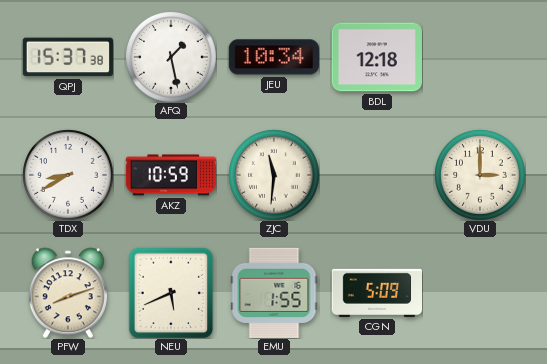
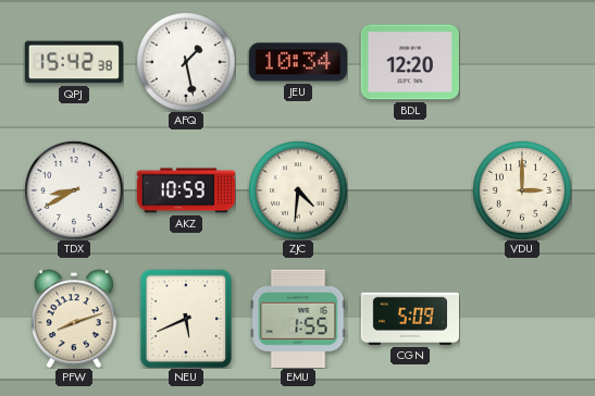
QPJ: 15:37 -> 15:42
BDL: 12:18 -> 12:20
ZJC: 11:31 -> 4:31
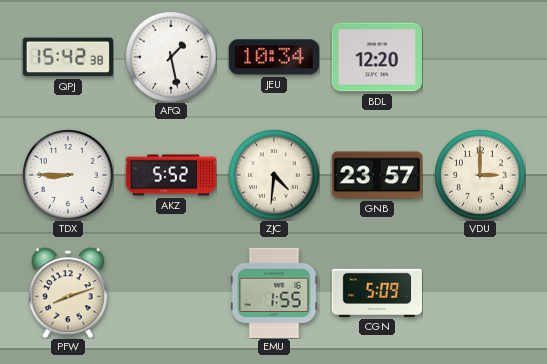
TDX: 8:40 -> 8:45
AKZ: 10:59 -> 5:52
GNB: none -> 23:57
NEU: 5:41 -> none
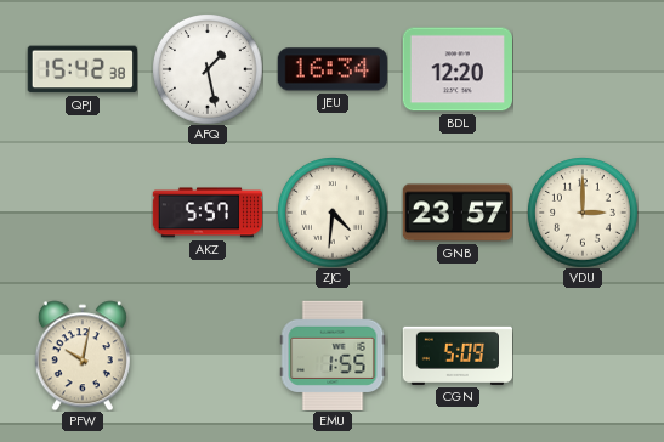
JEU: 10:34 -> 16:34
TDX: 8:45 -> none
AKZ: 5:52 -> 5:57
PFW: 8:12 -> 10:02
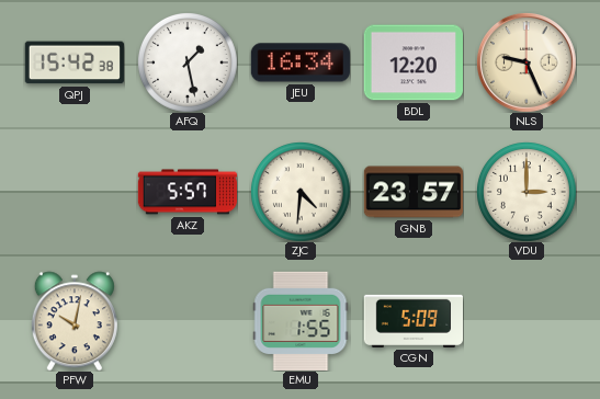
NLS: none -> 9:26
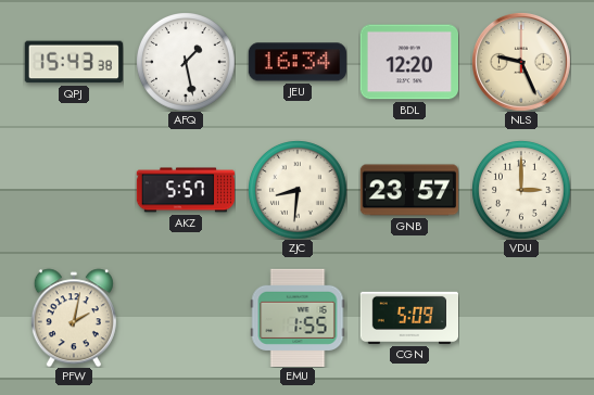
QPJ: 15:42 -> 15:43
ZJC: 4:31 -> 8:31
PFW: 10:02 -> 2:02
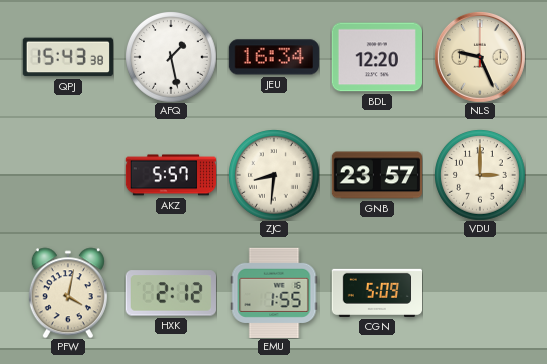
PFW: 2:02 -> 4:02
HXK: none -> 2:12
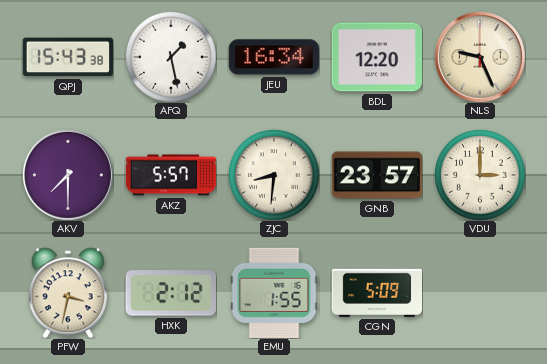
AKV: none -> 7:30
PFW: 4:02 -> 3:32
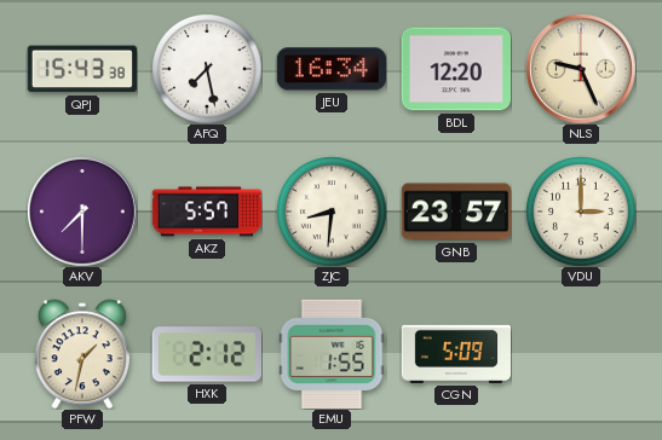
AFQ: 1:28 -> 7:28
PFW: 3:32 -> 1:32
